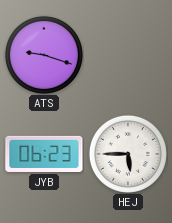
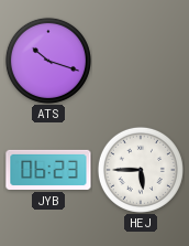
ATS: 9:18 -> 10:18
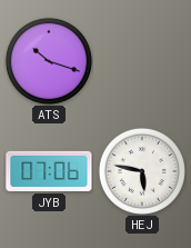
JYB: 06:23 -> 07:06
HEJ: 5:45 -> 5:47
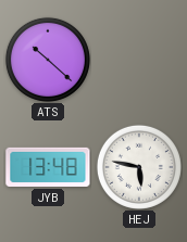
ATS: 10:18 -> 10:22
JYB: 07:06 -> 13:48
